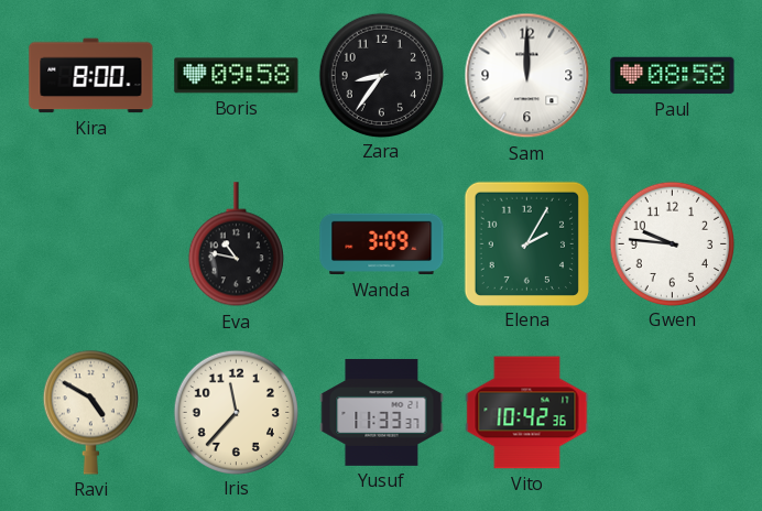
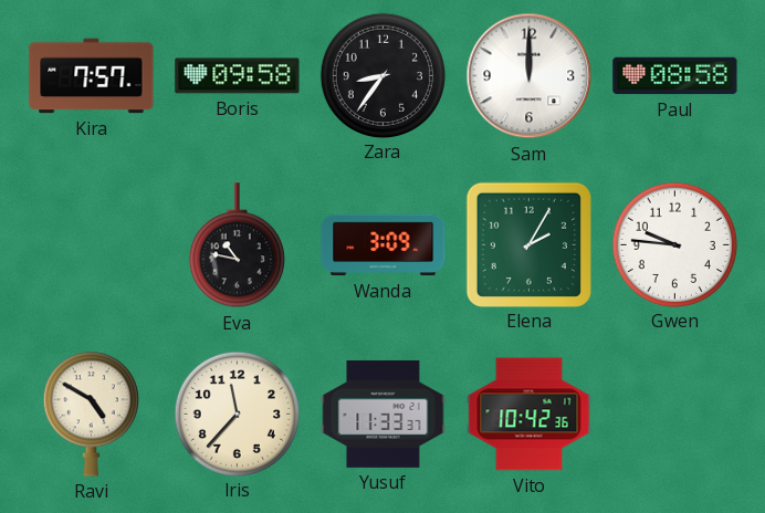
Kira: 8:00 -> 7:57
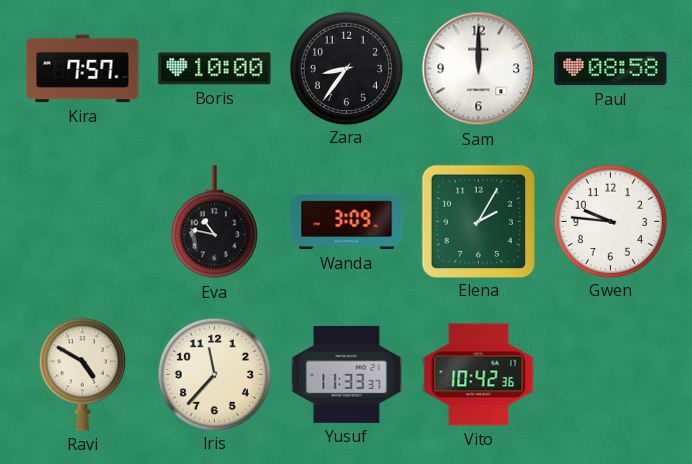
Boris: 09:58 -> 10:00
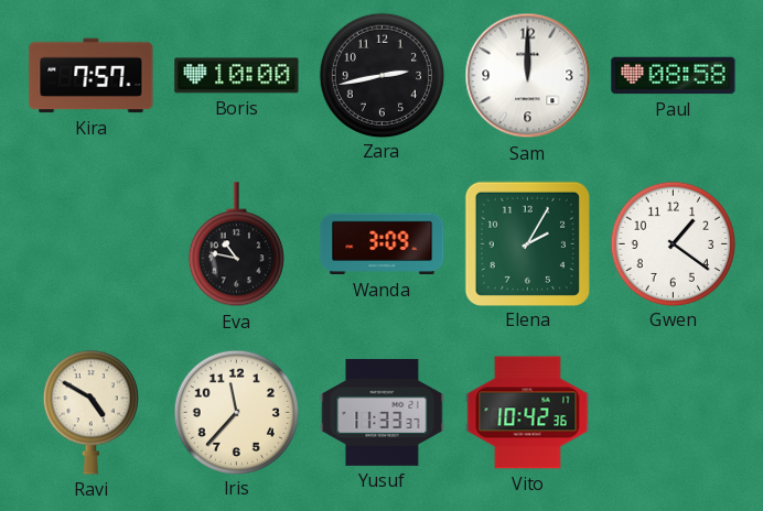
Zara: 8:36 -> 2:43
Gwen: 9:46 -> 1:21
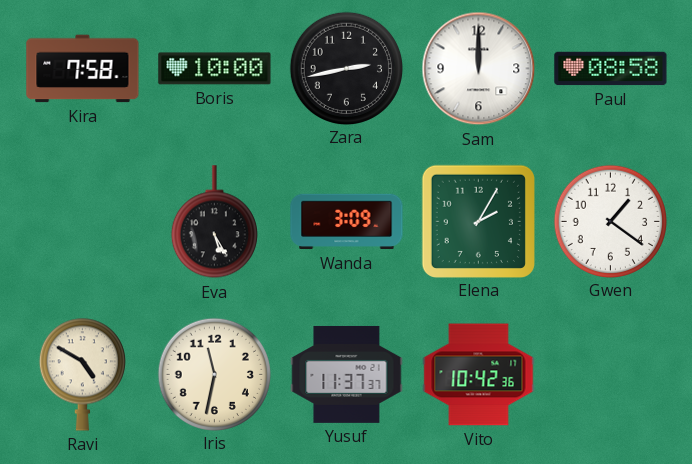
Kira: 7:57 -> 7:58
Eva: 10:47 -> 5:25
Iris: 11:37 -> 11:32
Yusuf: 11:33 -> 11:37
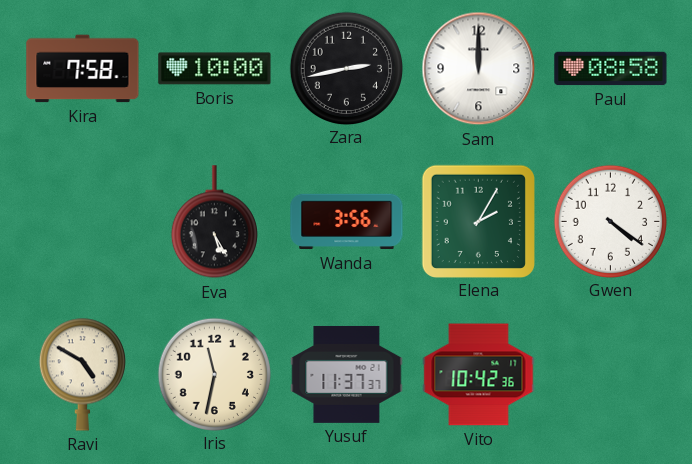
Wanda: 3:09 -> 3:56
Gwen: 1:21 -> 4:21
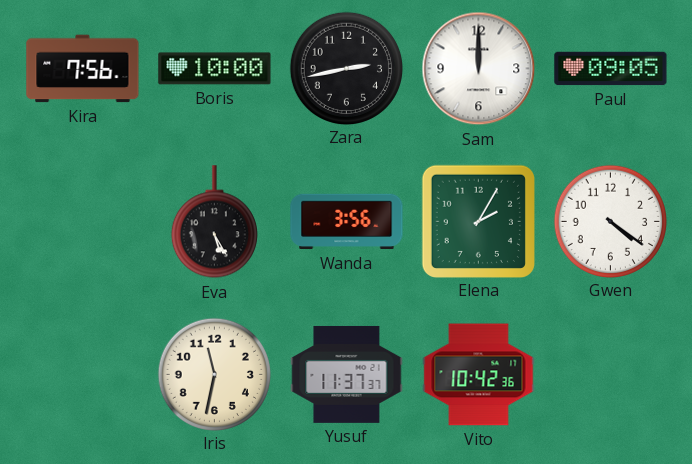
Kira: 7:58 -> 7:56
Paul: 08:58 -> 09:05
Ravi: 4:50 -> none
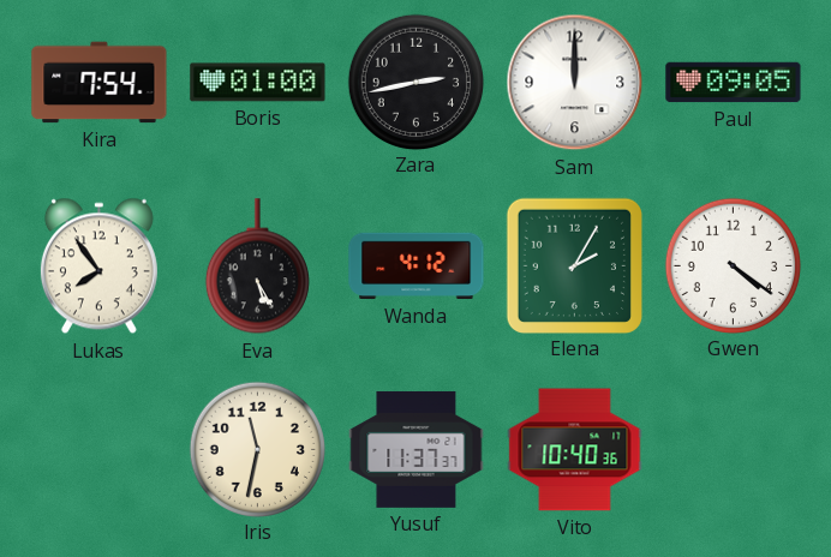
Kira: 7:56 -> 7:54
Boris: 10:00 -> 01:00
Lukas: none -> 7:54
Wanda: 3:56 -> 4:12
Vito: 10:42 -> 10:40
